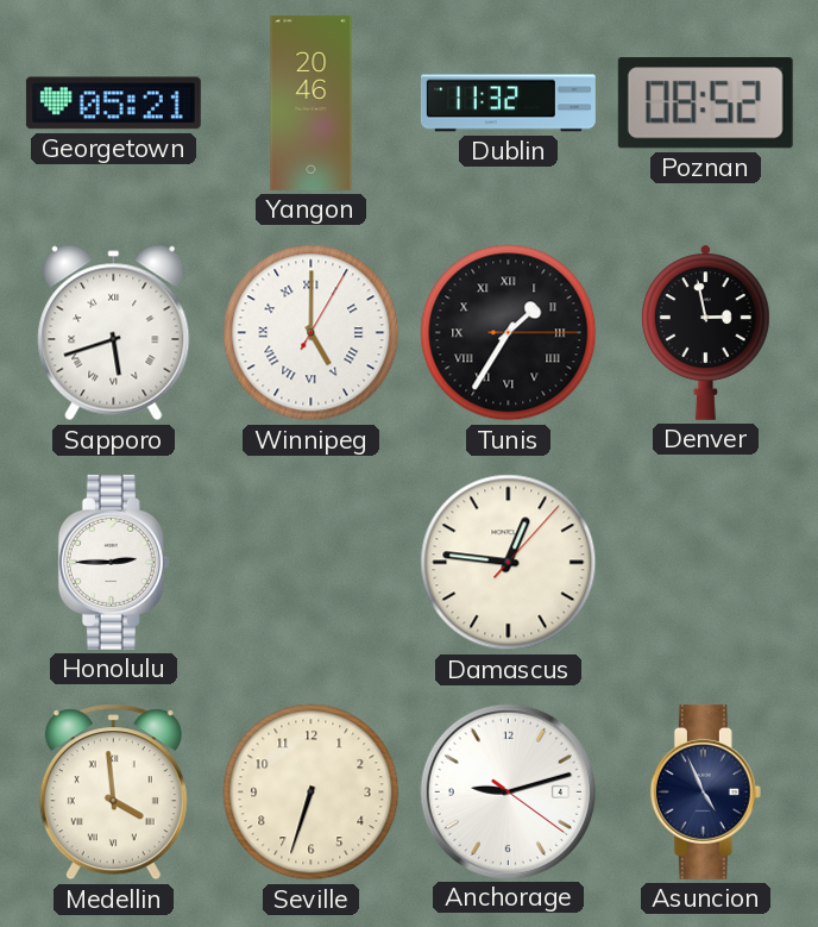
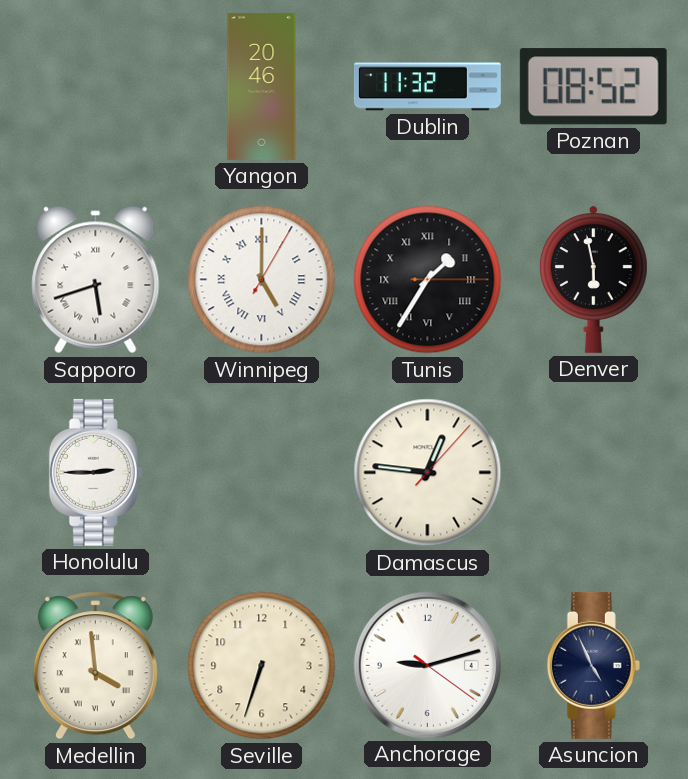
Georgetown: 05:21 -> none
Denver: 2:58 -> 5:58
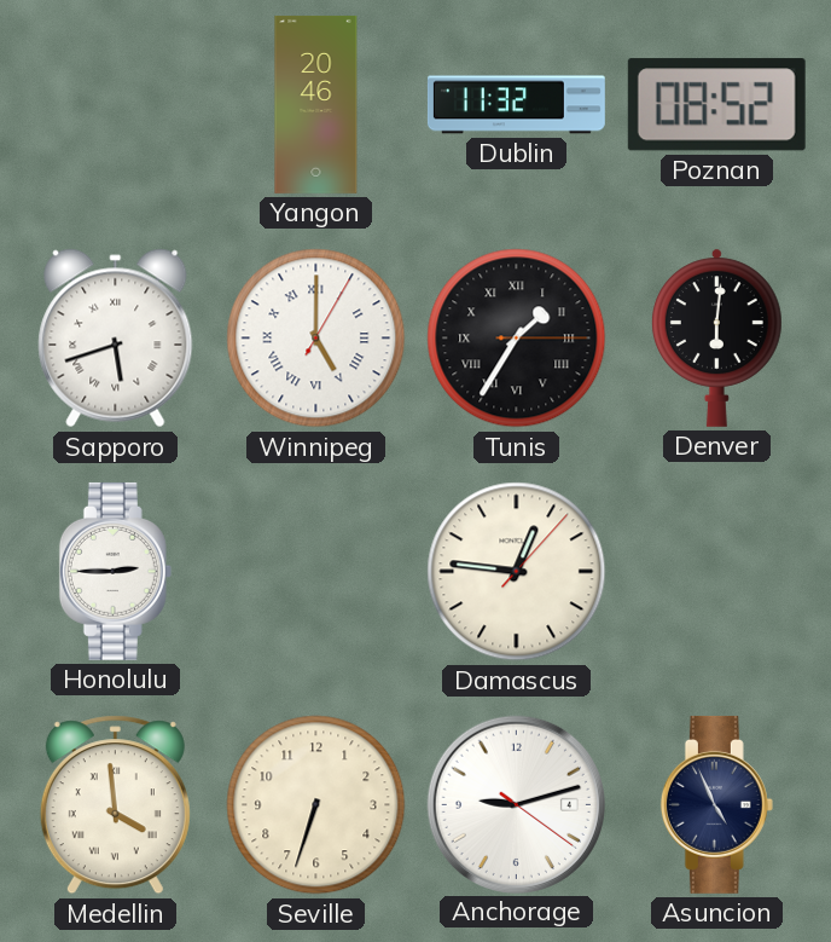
Denver: 5:58 -> 6:01
